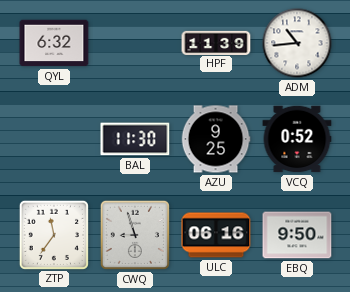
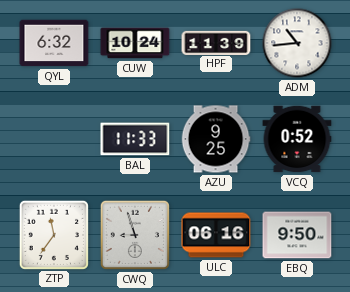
CUW: none -> 10:24
BAL: 11:30 -> 11:33
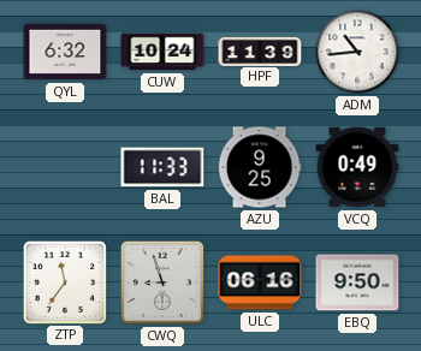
VCQ: 0:52 -> 0:49
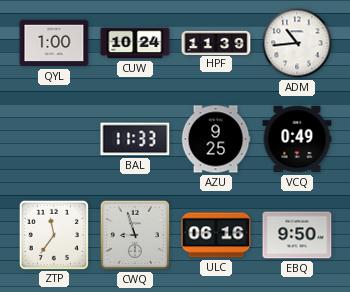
QYL: 6:32 -> 1:00
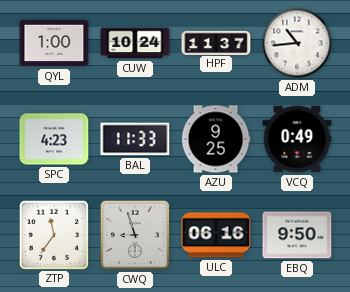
HPF: 11:39 -> 11:37
SPC: none -> 4:23
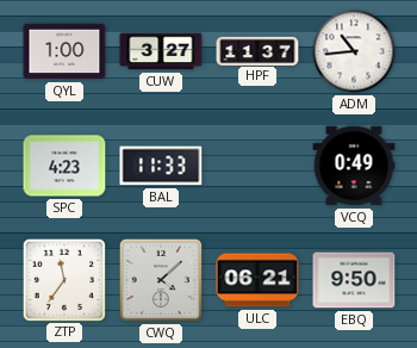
CUW: 10:24 -> 3:27
AZU: 9:25 -> none
CWQ: 8:57 -> 4:08
ULC: 06:16 -> 06:21
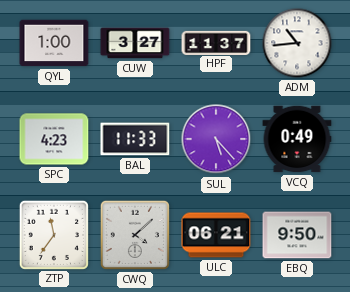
SUL: none -> 5:23
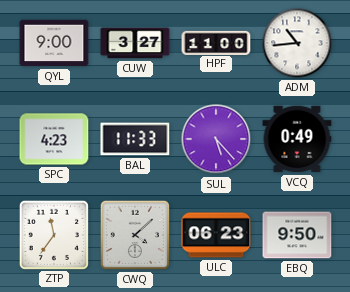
QYL: 1:00 -> 9:00
HPF: 11:37 -> 11:00
ULC: 06:21 -> 06:23
